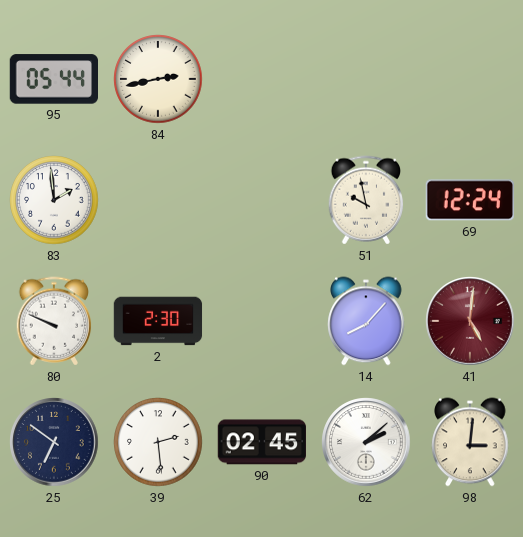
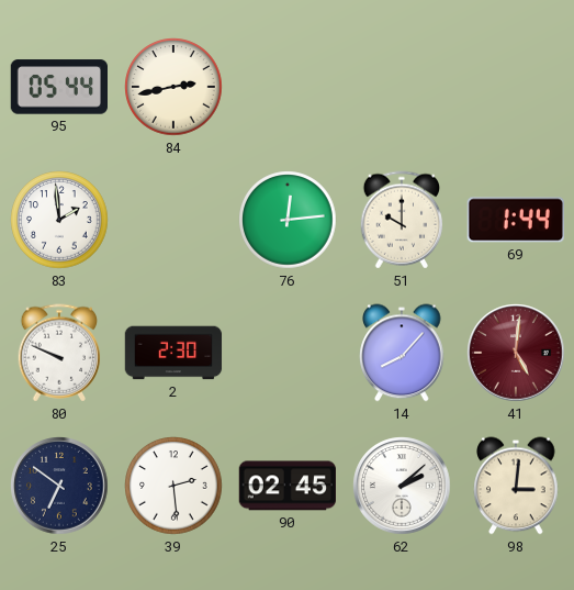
76: none -> 12:14
51: 9:58 -> 10:00
69: 12:24 -> 1:44
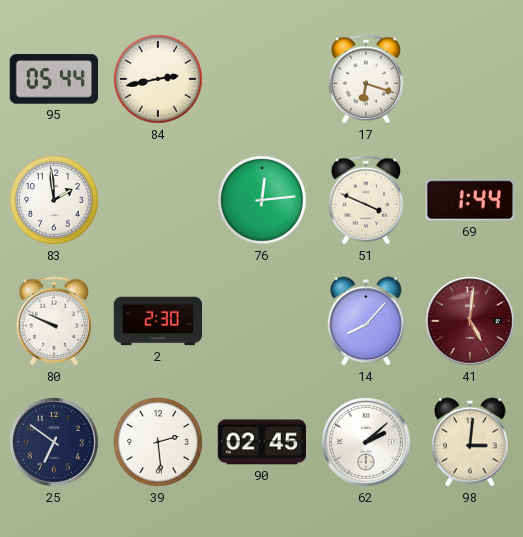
17: none -> 6:18
51: 10:00 -> 3:49
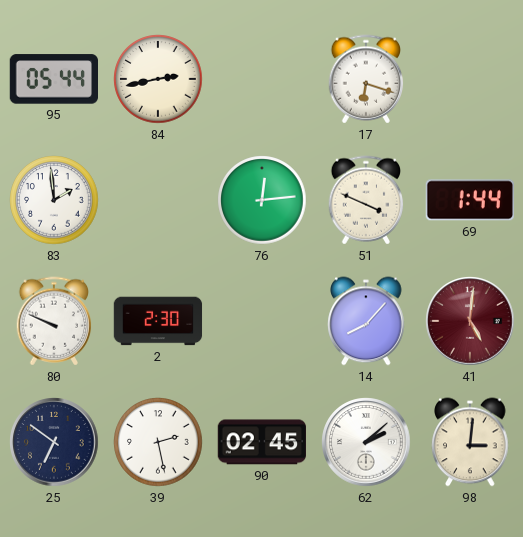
39: 2:29 -> 2:28
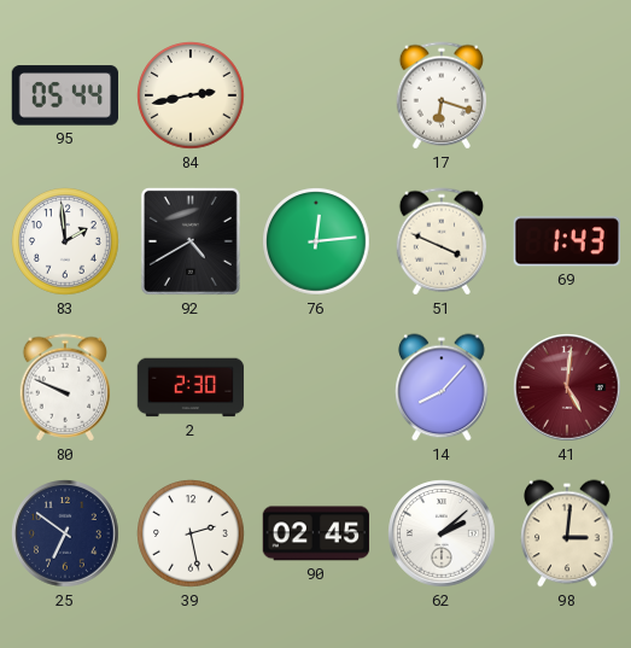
92: none -> 4:40
69: 1:44 -> 1:43
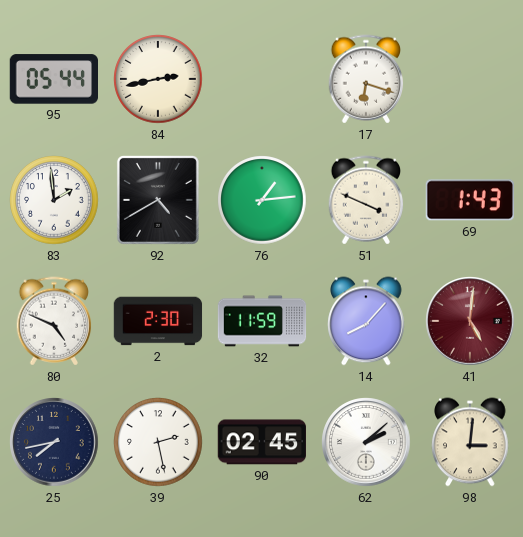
76: 12:14 -> 1:14
80: 9:49 -> 4:49
32: none -> 11:59
25: 6:51 -> 7:43
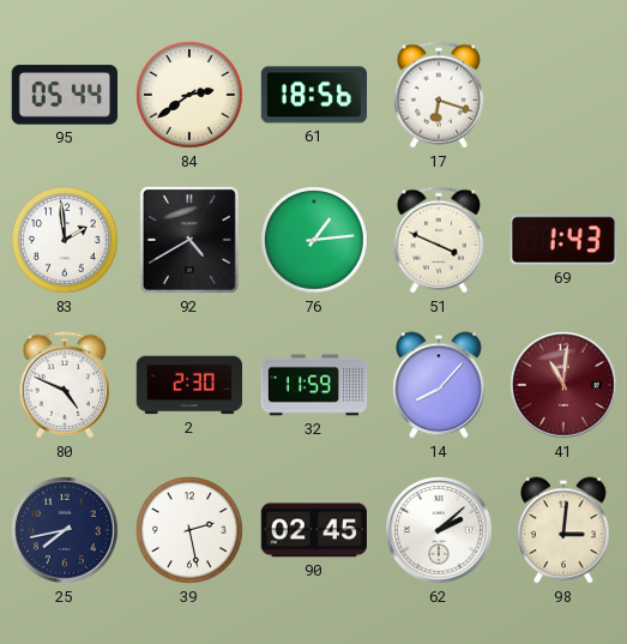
84: 2:43 -> 2:39
61: none -> 18:56
41: 5:01 -> 11:01
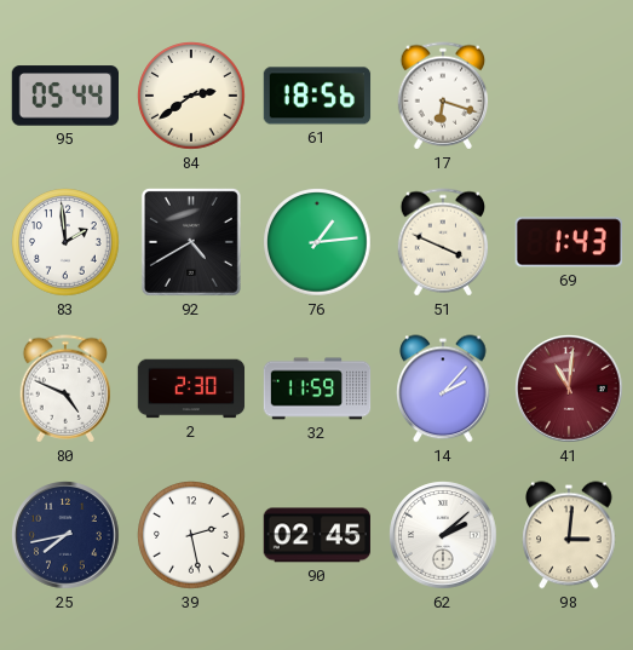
14: 8:07 -> 2:07
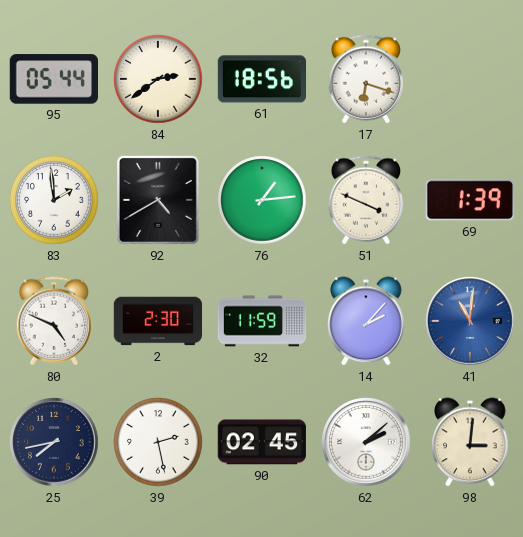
69: 1:43 -> 1:39
41 dial: burgundy -> blue
